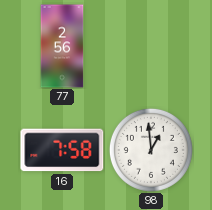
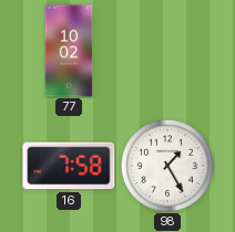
77: 2:56 -> 10:02
98: 12:59 -> 1:25
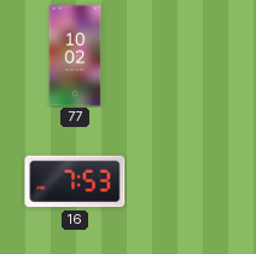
16: 7:58 -> 7:53
98: 1:25 -> none
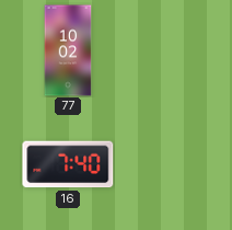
16: 7:53 -> 7:40
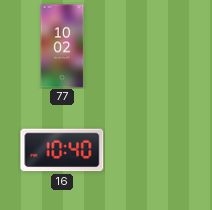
16: 7:40 -> 10:40
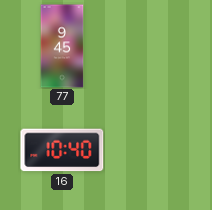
77: 10:02 -> 9:45
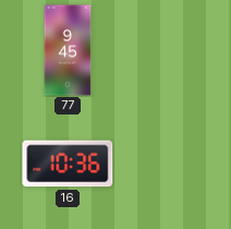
16: 10:40 -> 10:36
